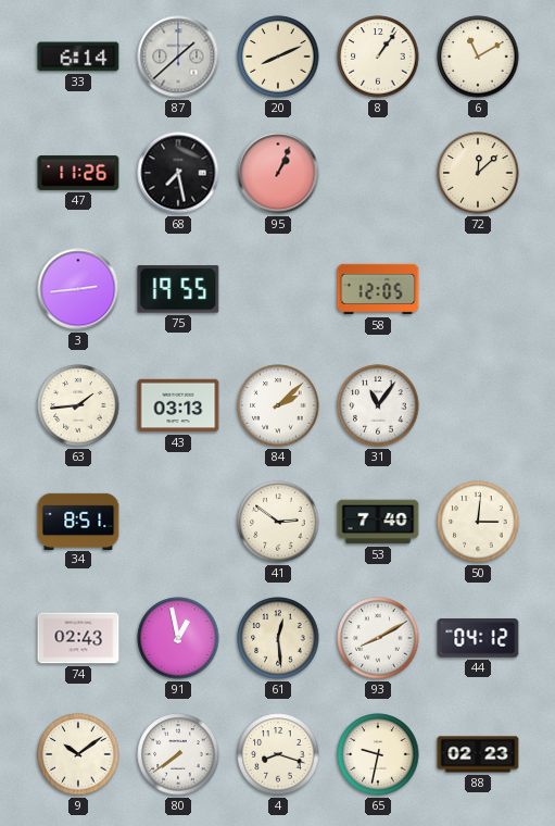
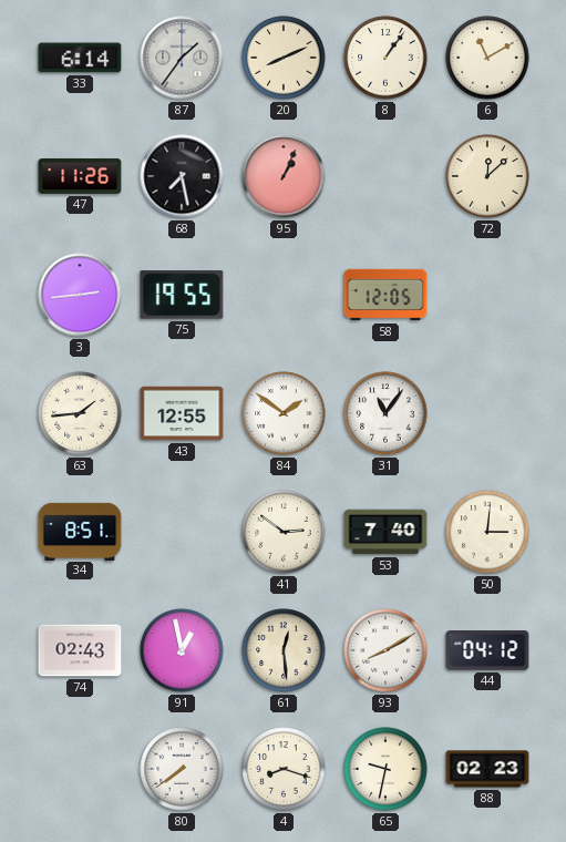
87: 1:38 -> 1:36
43: 03:13 -> 12:55
84: 2:08 -> 1:51
9: 10:09 -> none
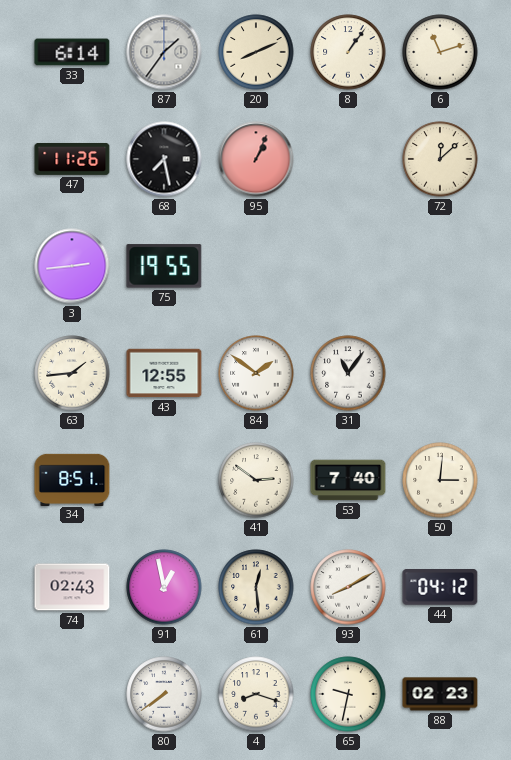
6: 11:10 -> 11:12
58: 12:05 -> none
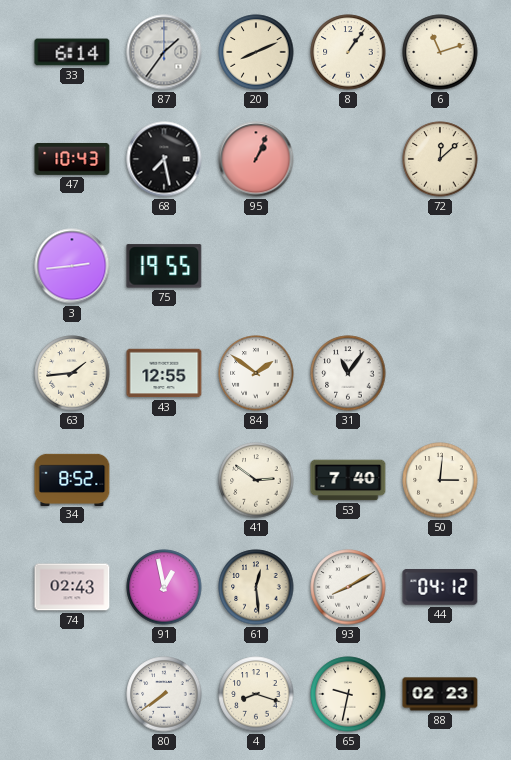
47: 11:26 -> 10:43
34: 8:51 -> 8:52
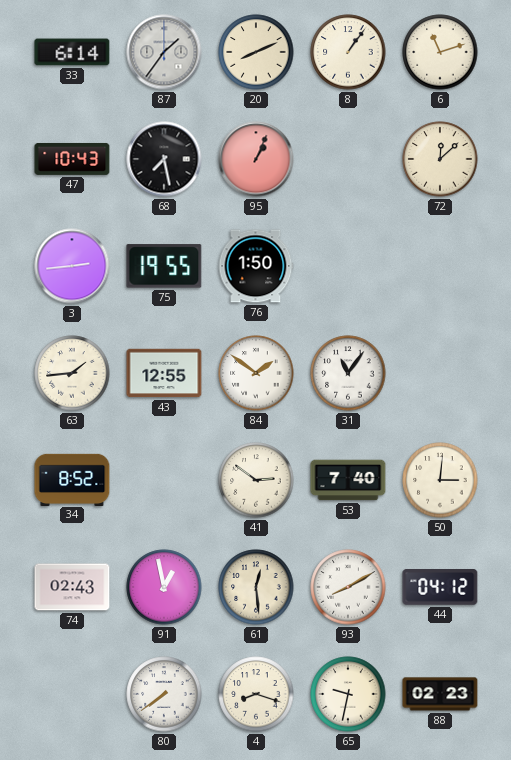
76: none -> 1:50
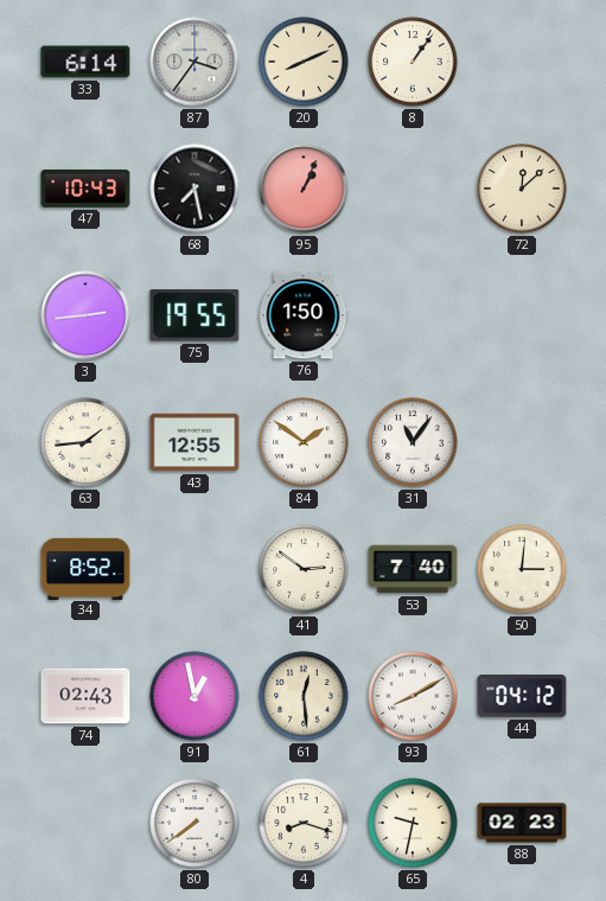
87: 1:36 -> 3:36
6: 11:12 -> none
